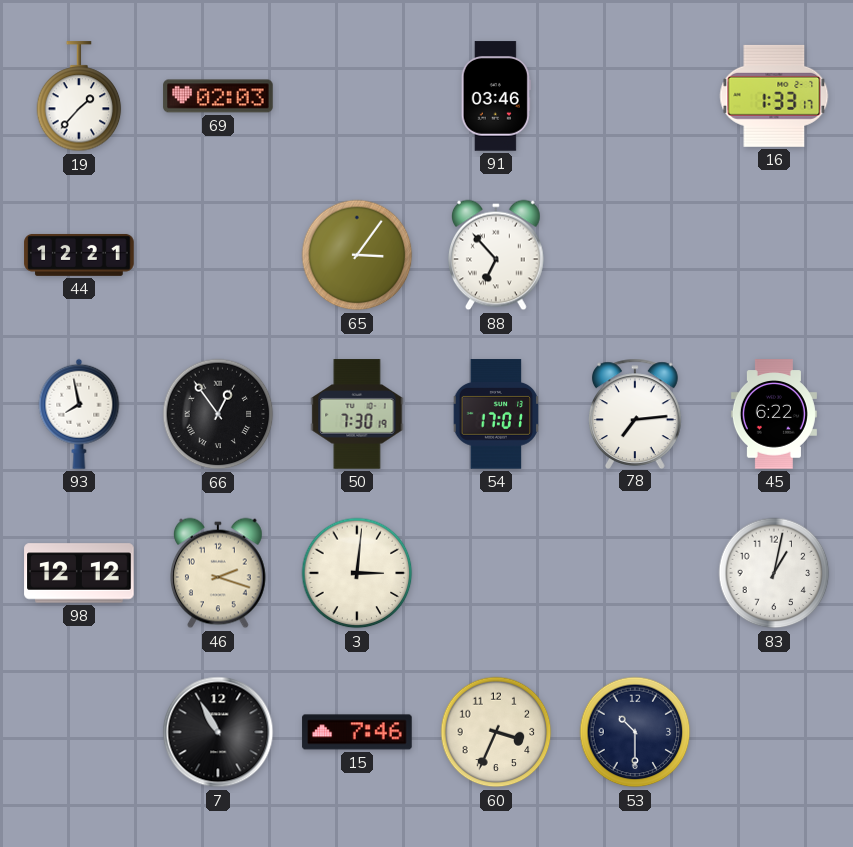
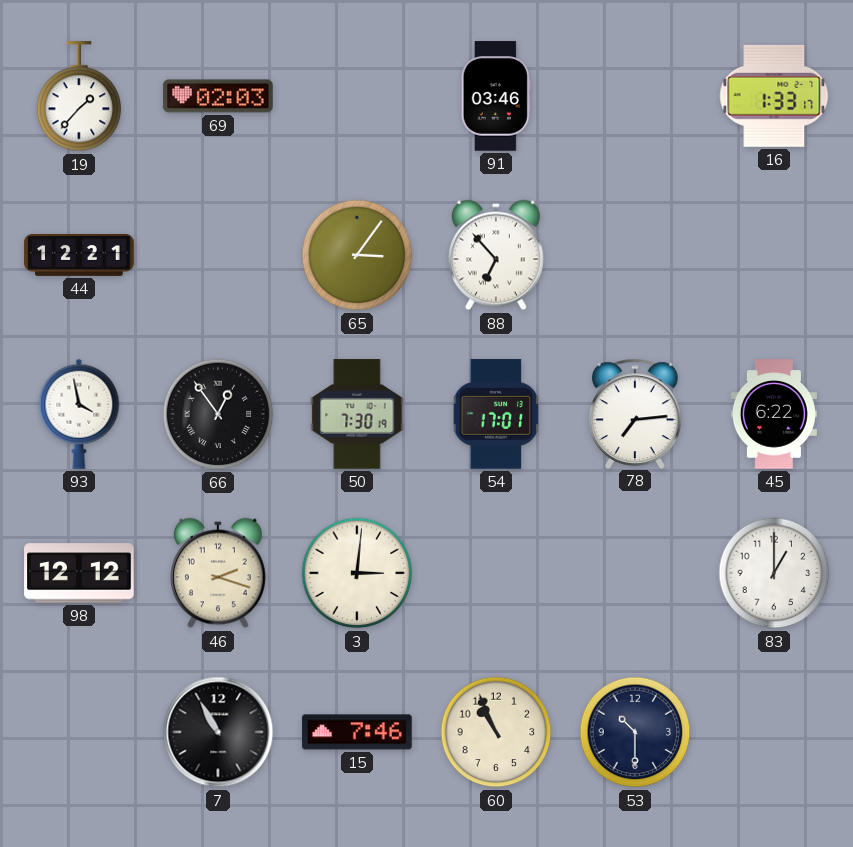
93: 7:58 -> 3:58
83: 1:02 -> 1:00
60: 3:34 -> 10:56
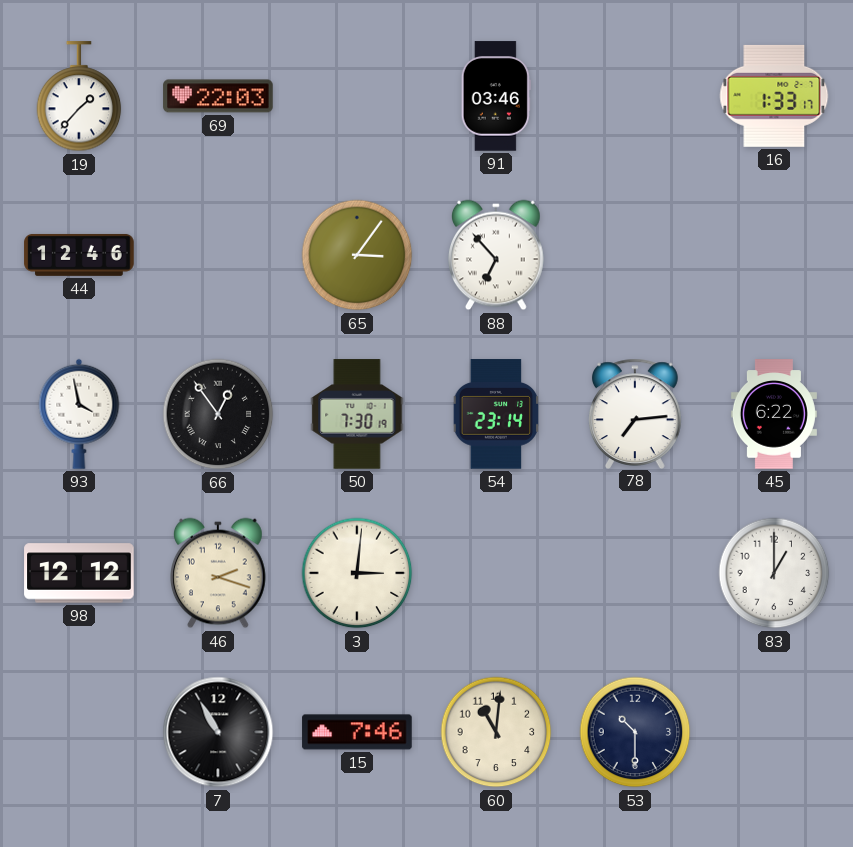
69: 02:03 -> 22:03
44: 12:21 -> 12:46
54: 17:01 -> 23:14
60: 10:56 -> 11:01
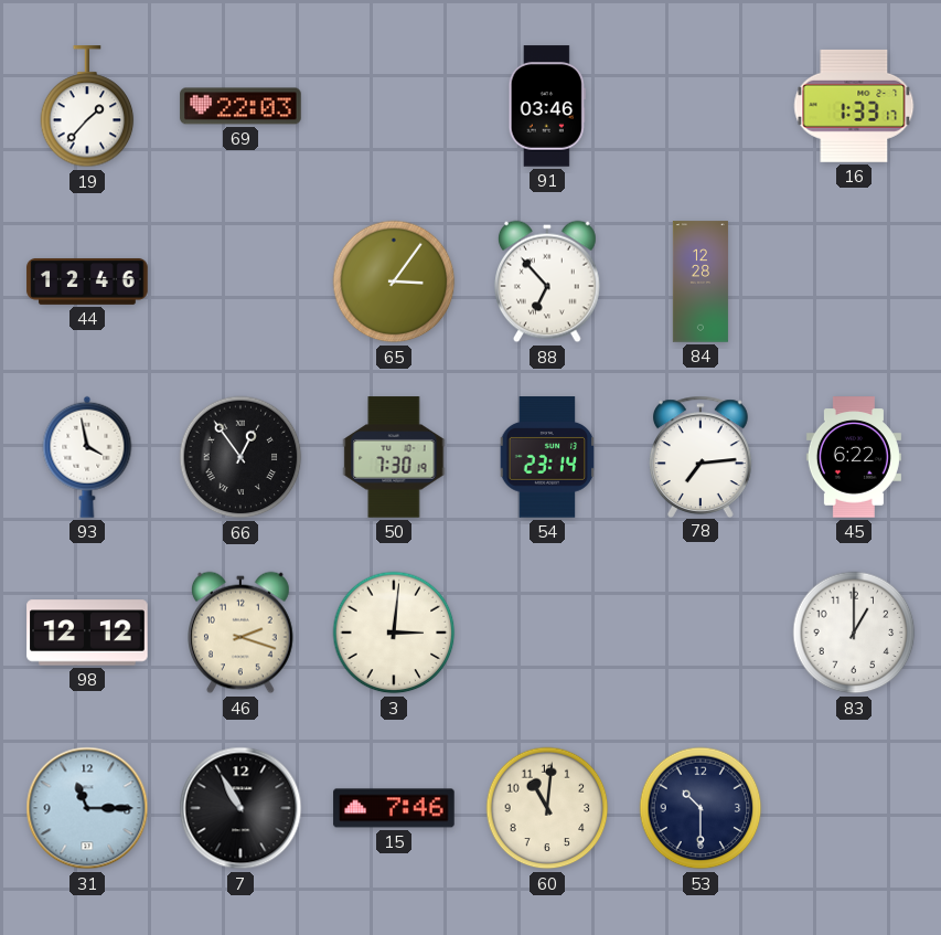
84: none -> 12:28
31: none -> 11:15
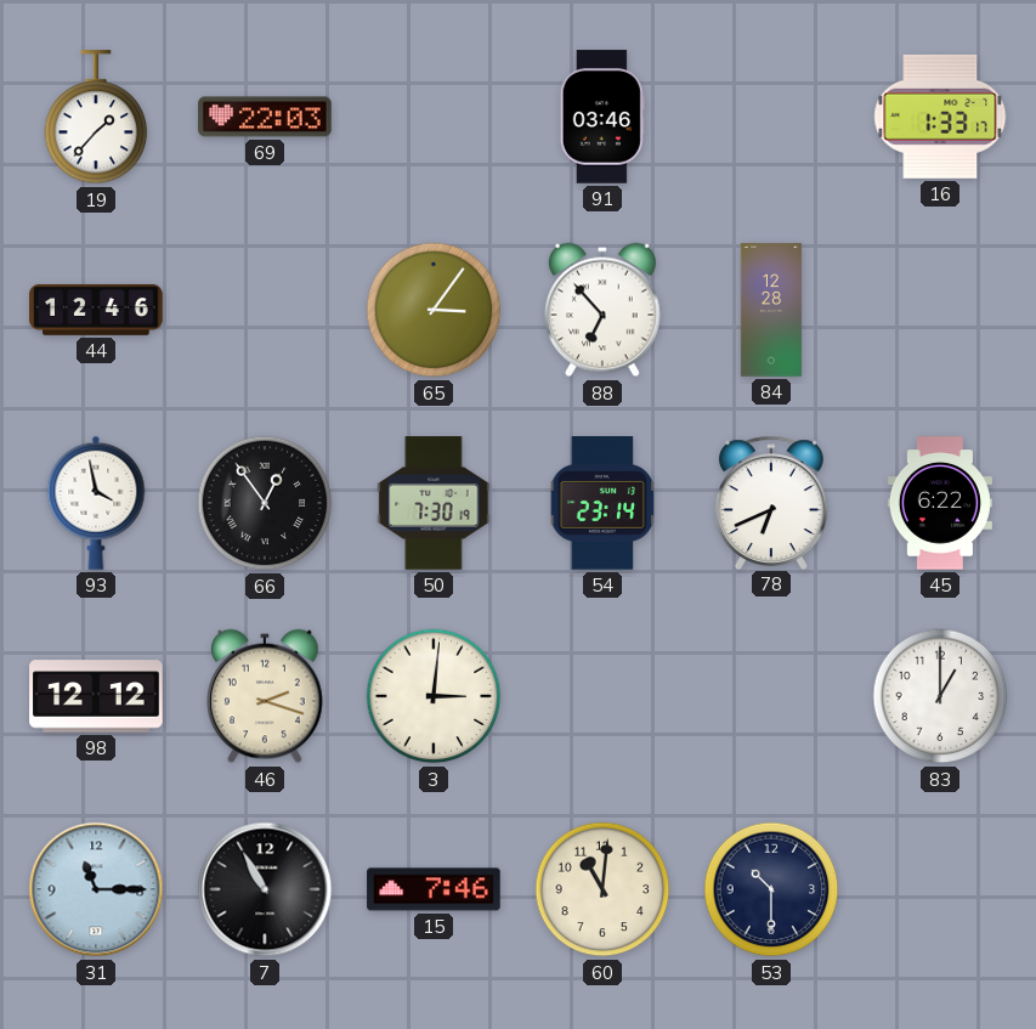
78: 7:14 -> 6:41
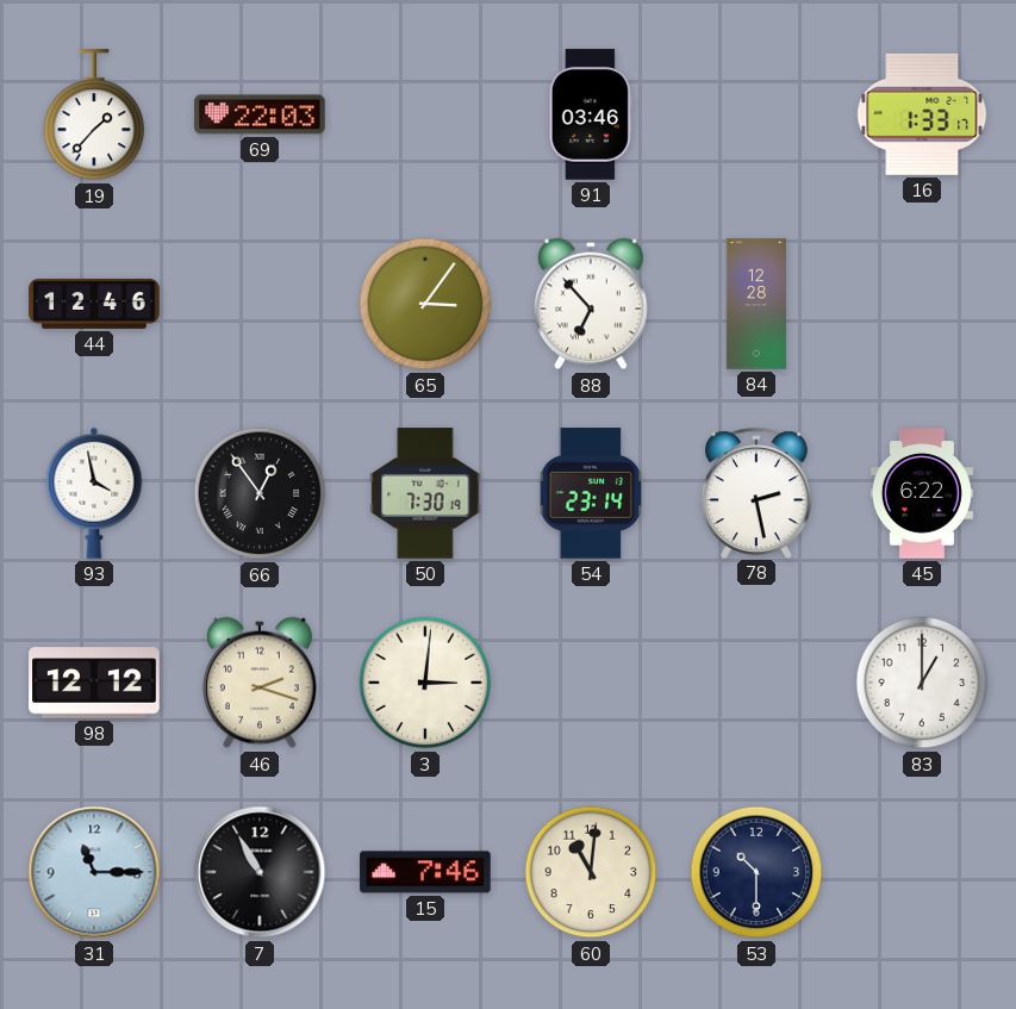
78: 6:41 -> 2:28
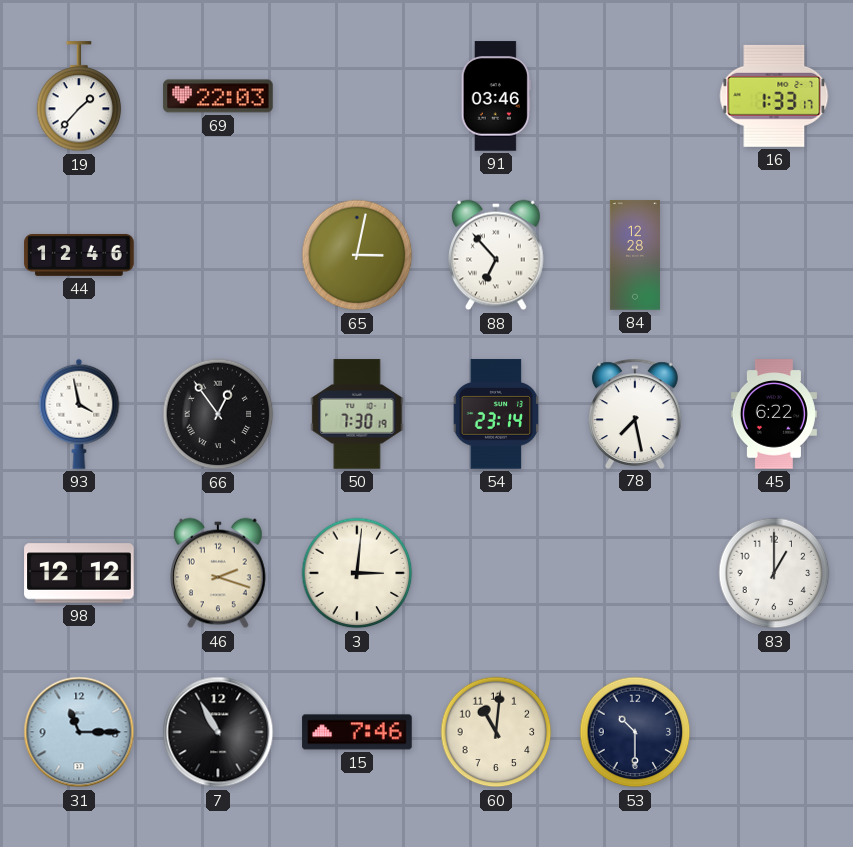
65: 3:06 -> 3:02
78: 2:28 -> 7:28
